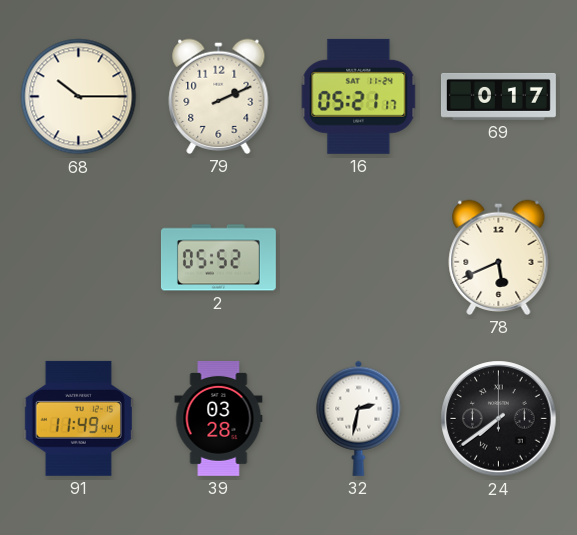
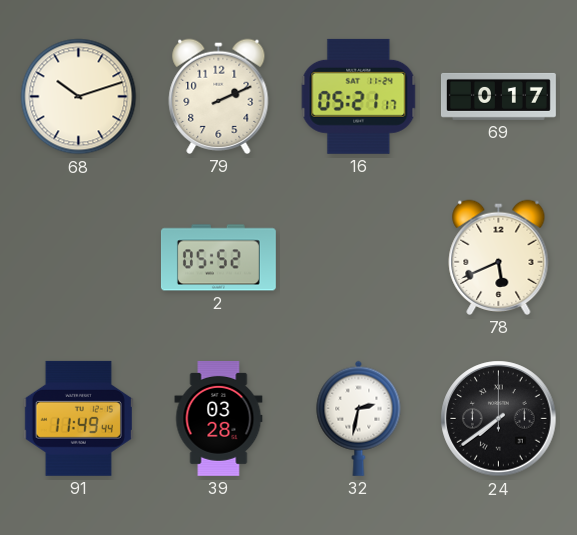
68: 10:15 -> 10:12
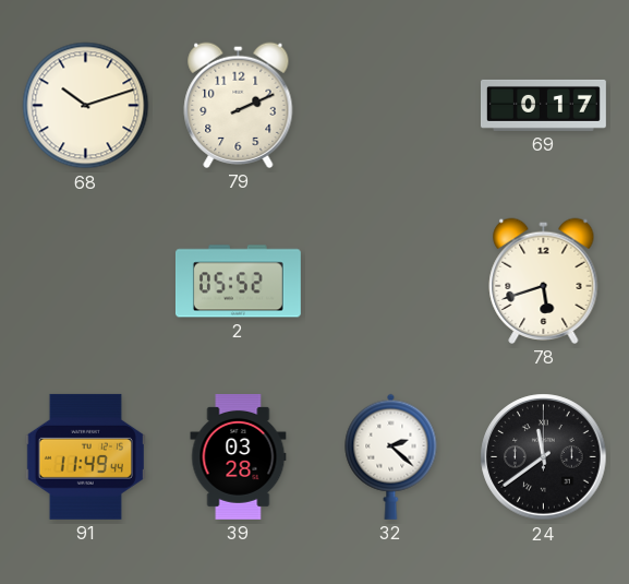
16: 05:21 -> none
78: 5:41 -> 5:42
32: 2:32 -> 2:22
24: 7:39 -> 11:39
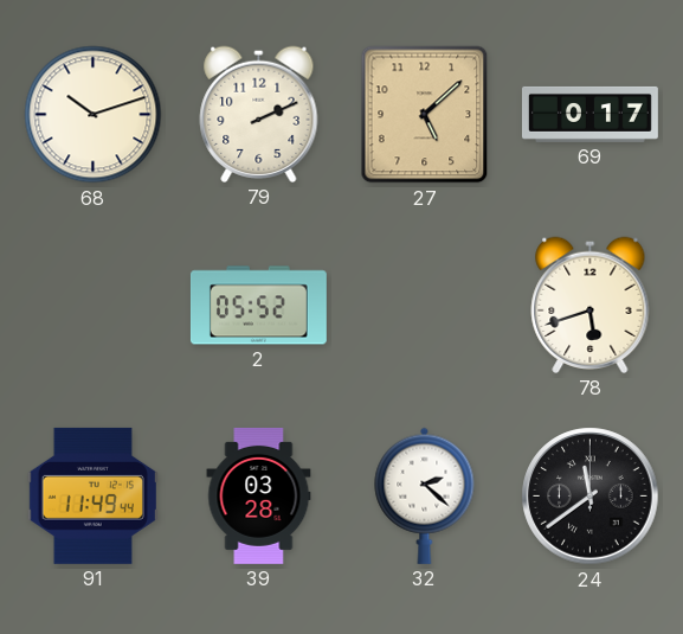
27: none -> 5:08
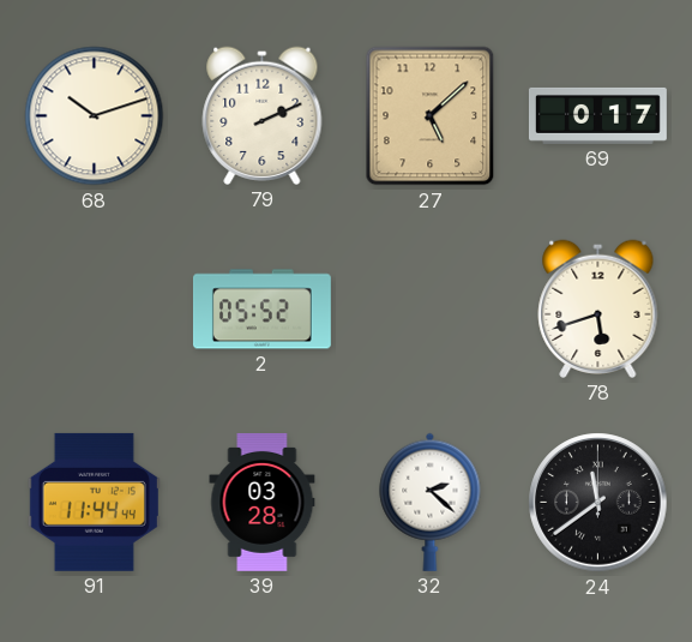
91: 11:49 -> 11:44
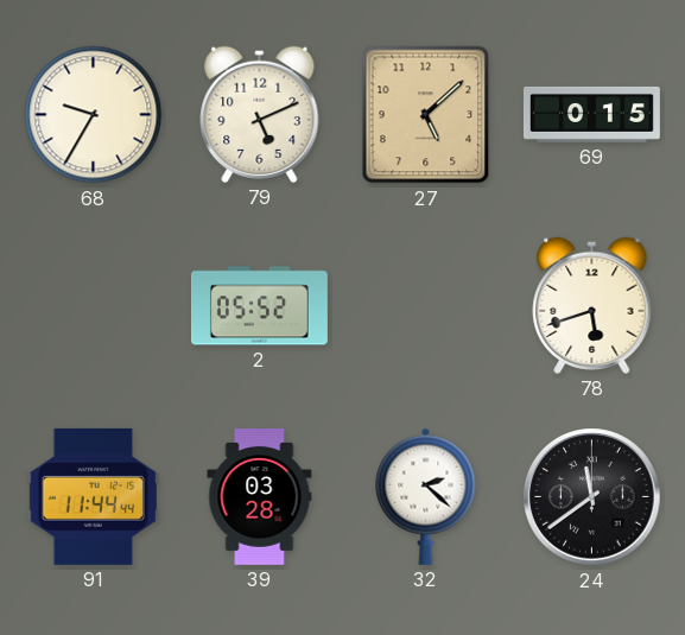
68: 10:12 -> 9:35
79: 2:11 -> 5:11
69: 0:17 -> 0:15
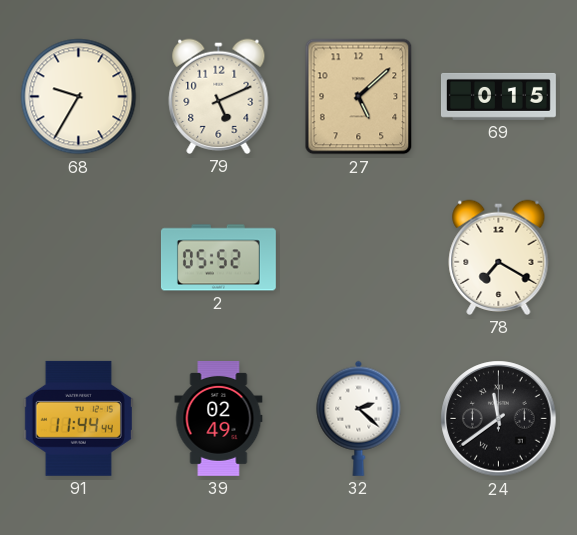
78: 5:42 -> 7:20
39: 03:28 -> 02:49
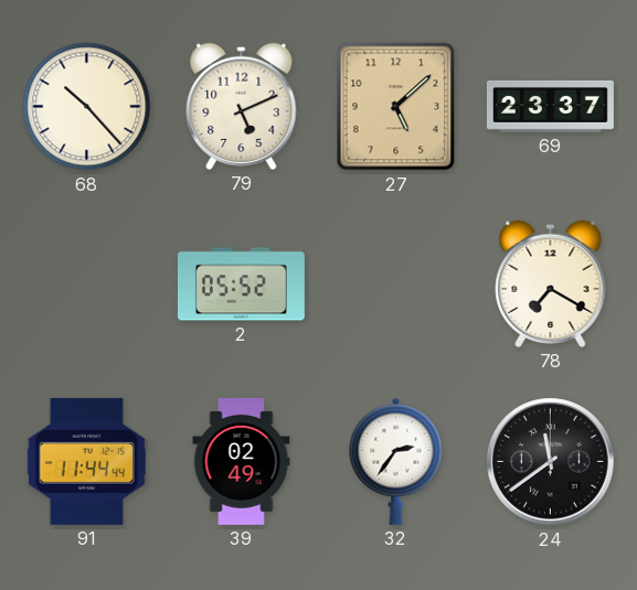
68: 9:35 -> 10:23
69: 0:15 -> 23:37
32: 2:22 -> 2:36
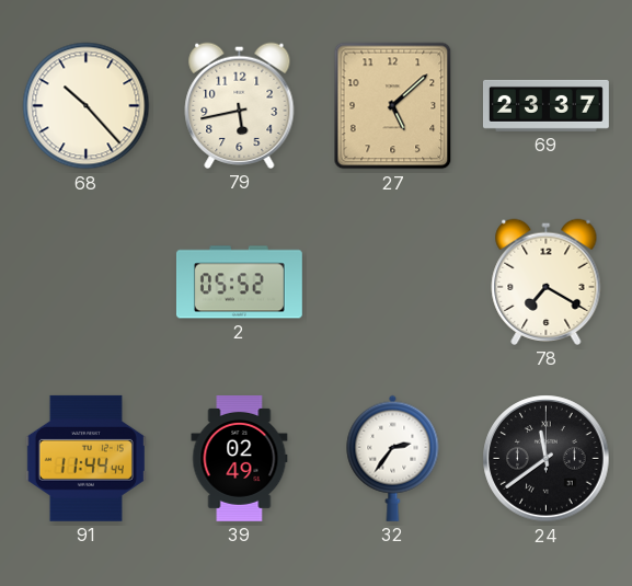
79: 5:11 -> 5:43
